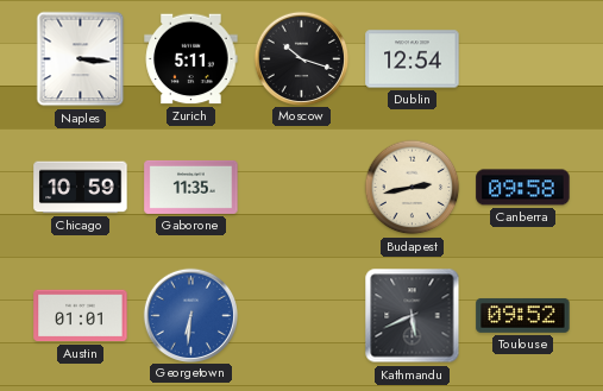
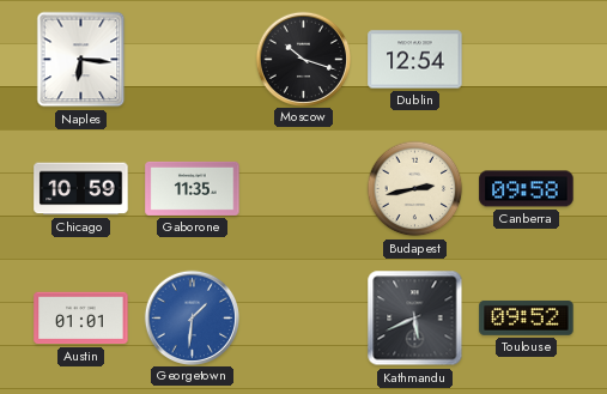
Naples: 3:16 -> 6:16
Zurich: 5:11 -> none
Georgetown: 6:31 -> 1:31
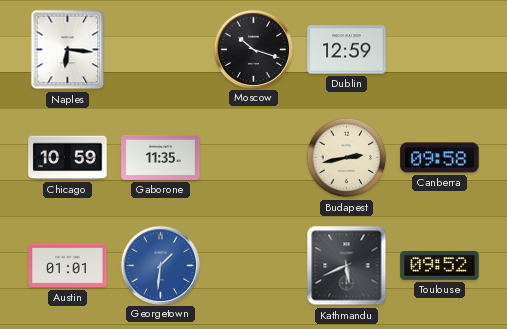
Dublin: 12:54 -> 12:59
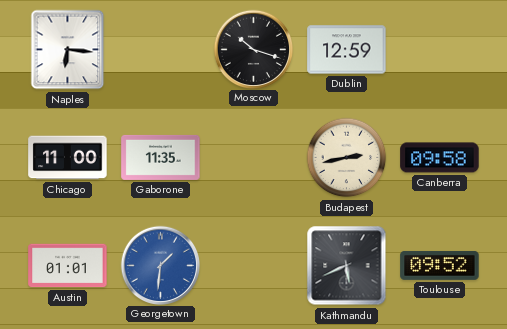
Chicago: 10:59 -> 11:00
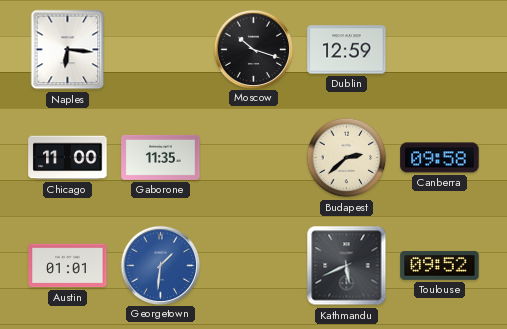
Budapest: 2:43 -> 2:38
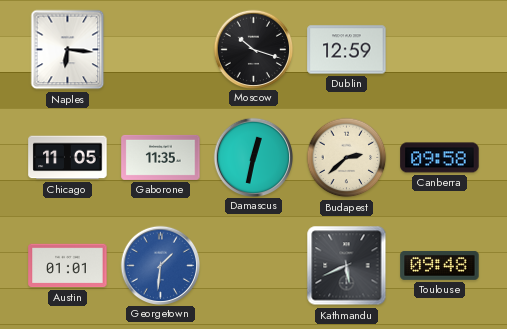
Chicago: 11:00 -> 11:05
Damascus: none -> 12:32
Toulouse: 09:52 -> 09:48
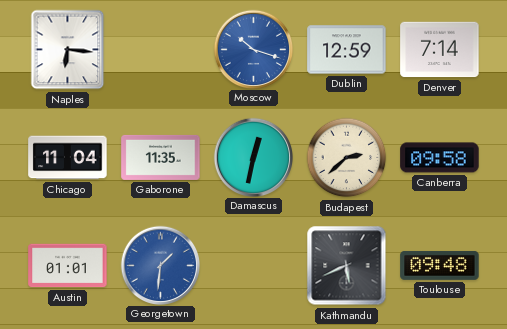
Moscow dial: black -> blue
Denver: none -> 7:14
Chicago: 11:05 -> 11:04
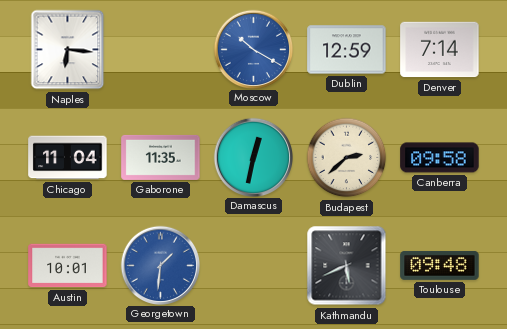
Moscow: 10:18 -> 10:20
Austin: 01:01 -> 10:01
